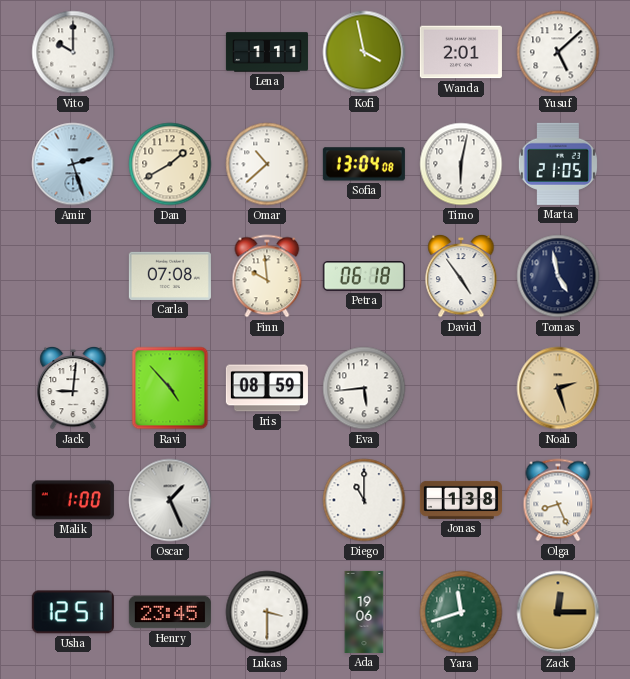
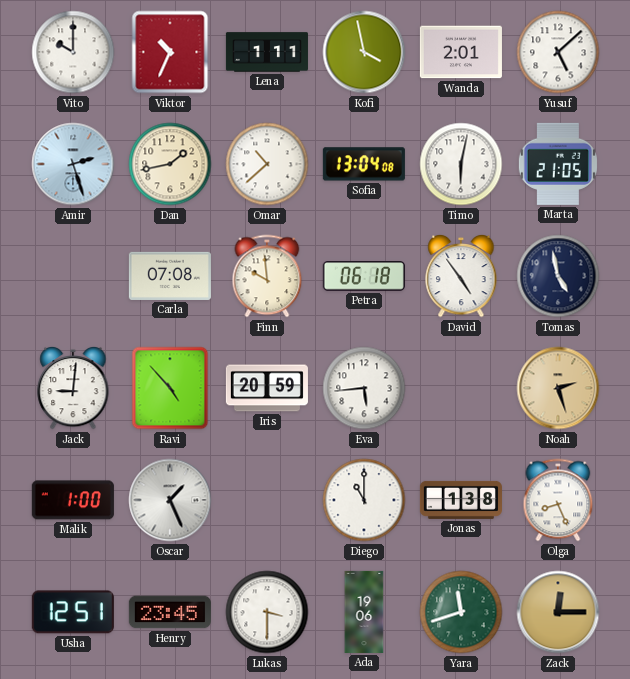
Viktor: none -> 10:34
Dan: 1:40 -> 1:43
Iris: 08:59 -> 20:59
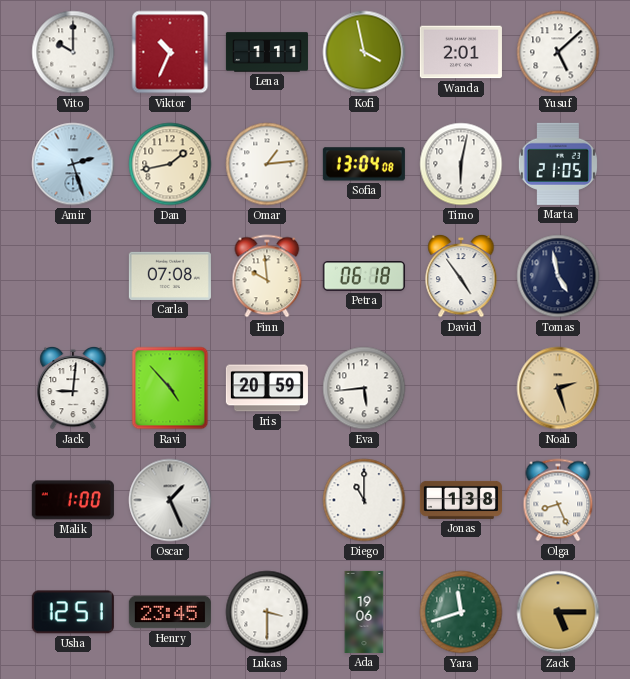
Omar: 10:38 -> 1:14
Zack: 12:15 -> 5:15
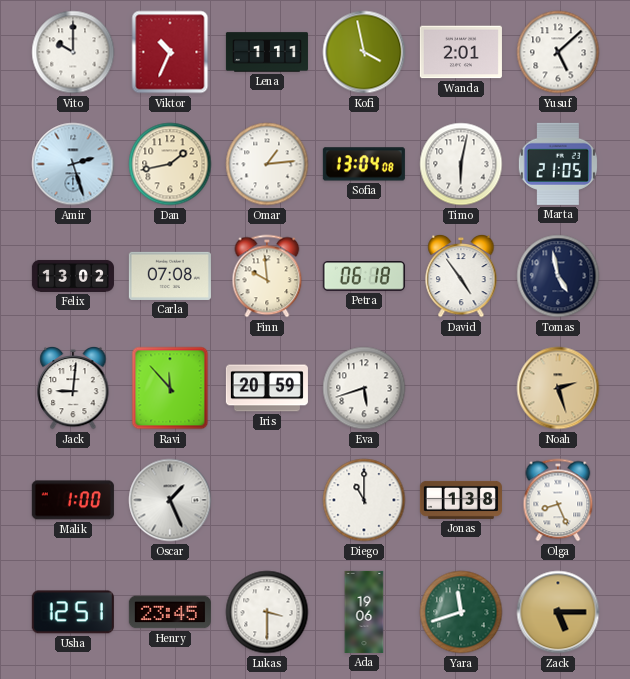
Felix: none -> 13:02
Ravi: 4:53 -> 11:53
Eva: 5:44 -> 5:42
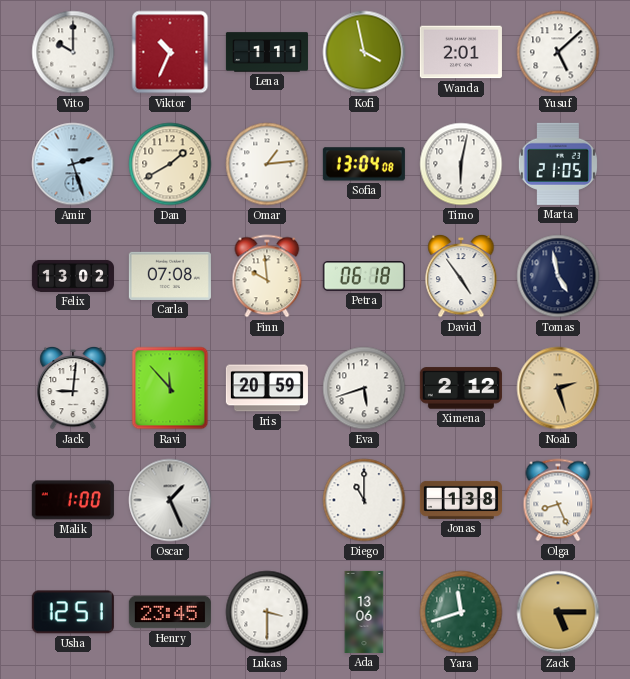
Dan: 1:43 -> 1:40
Ximena: none -> 2:12
Ada: 19:06 -> 13:06
